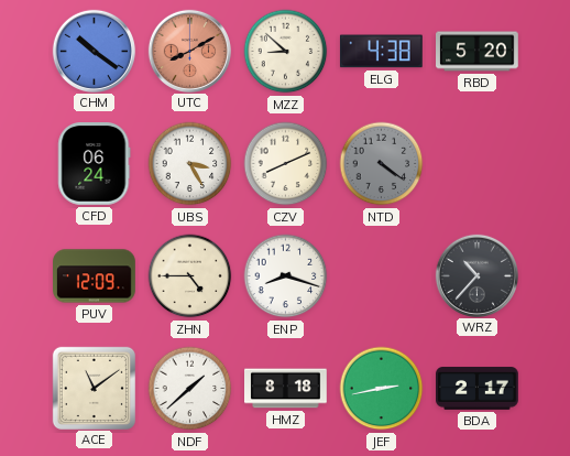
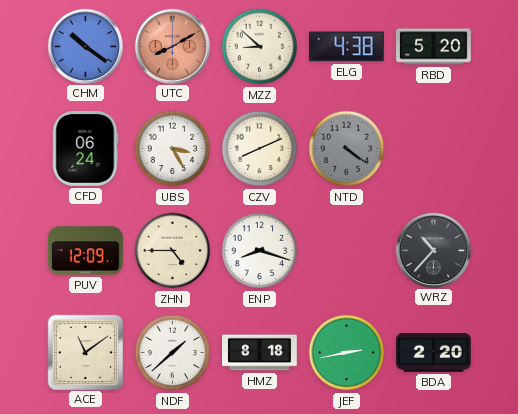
BDA: 2:17 -> 2:20
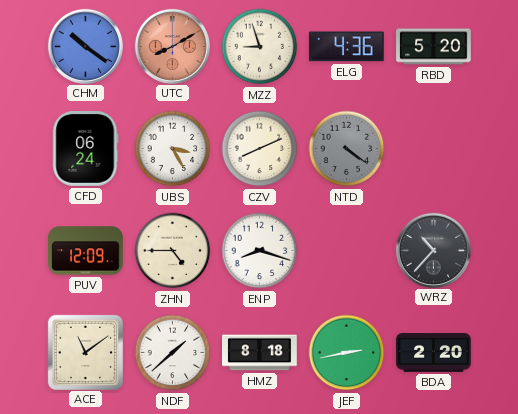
MZZ: 8:52 -> 8:57
ELG: 4:38 -> 4:36
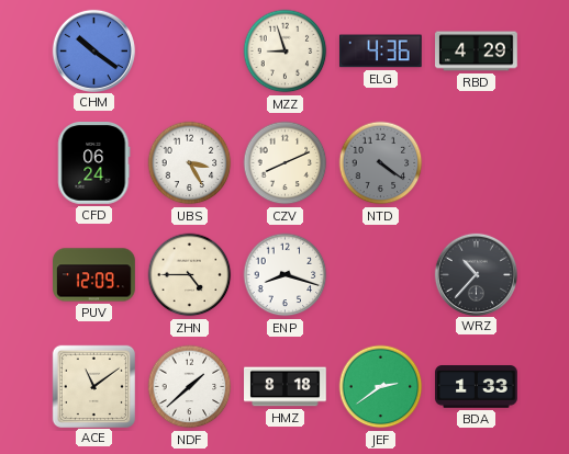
UTC: 8:10 -> none
RBD: 5:20 -> 4:29
JEF: 2:43 -> 2:39
BDA: 2:20 -> 1:33
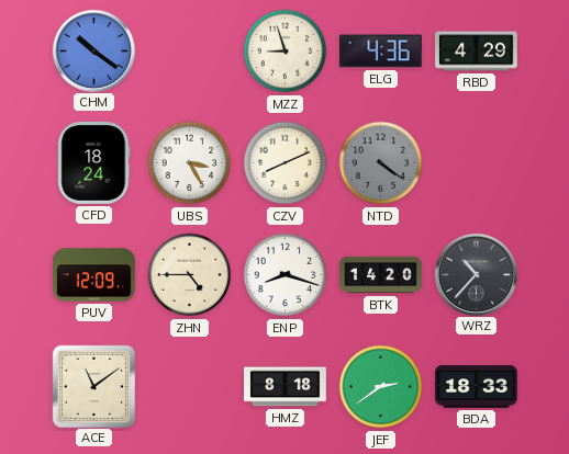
CFD: 06:24 -> 18:24
BTK: none -> 14:20
NDF: 1:38 -> none
BDA: 1:33 -> 18:33
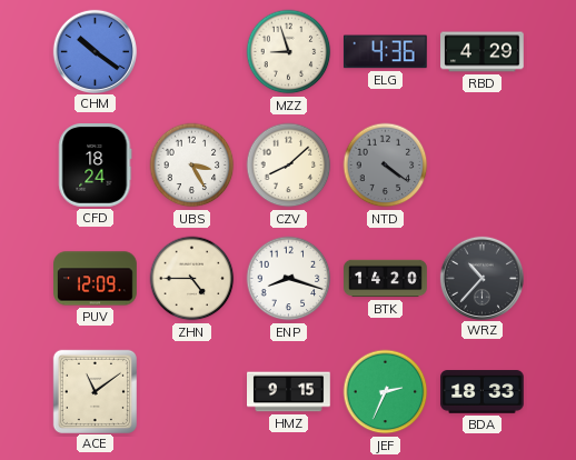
CZV: 8:11 -> 8:08
HMZ: 8:18 -> 9:15
JEF: 2:39 -> 2:34
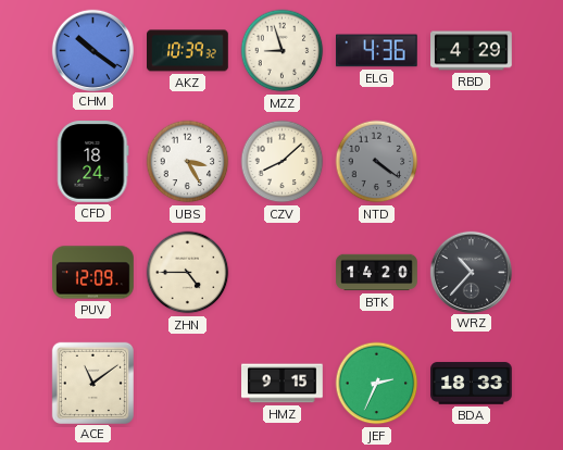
AKZ: none -> 10:39
ENP: 8:18 -> none
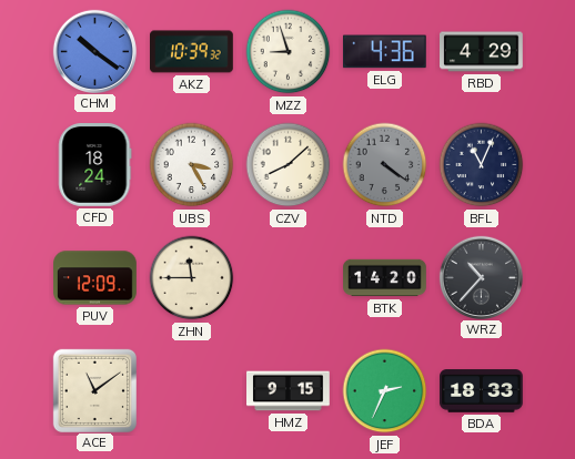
BFL: none -> 11:04
ZHN: 4:45 -> 11:45
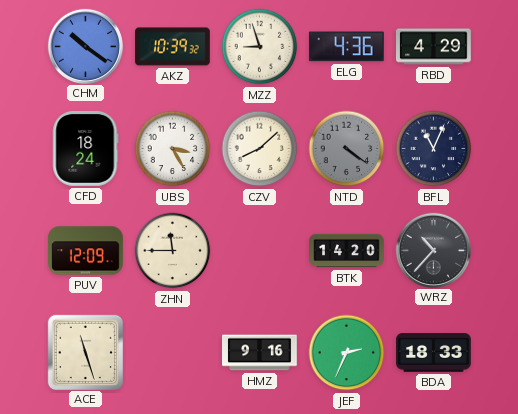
ACE: 11:09 -> 11:27
HMZ: 9:15 -> 9:16
